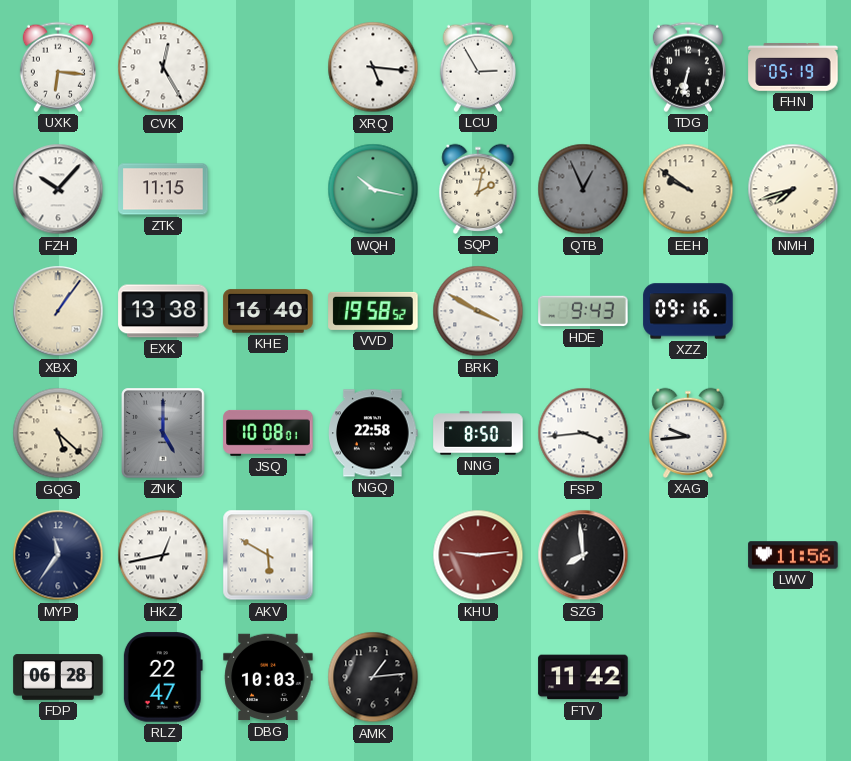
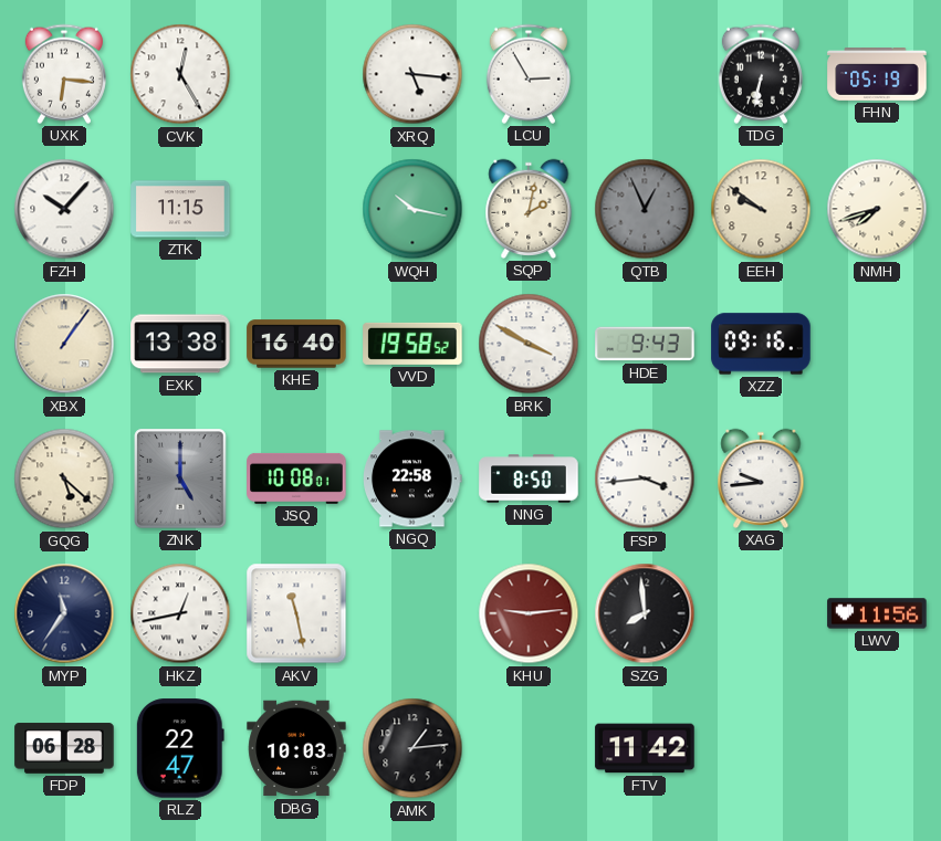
AKV: 5:50 -> 11:28
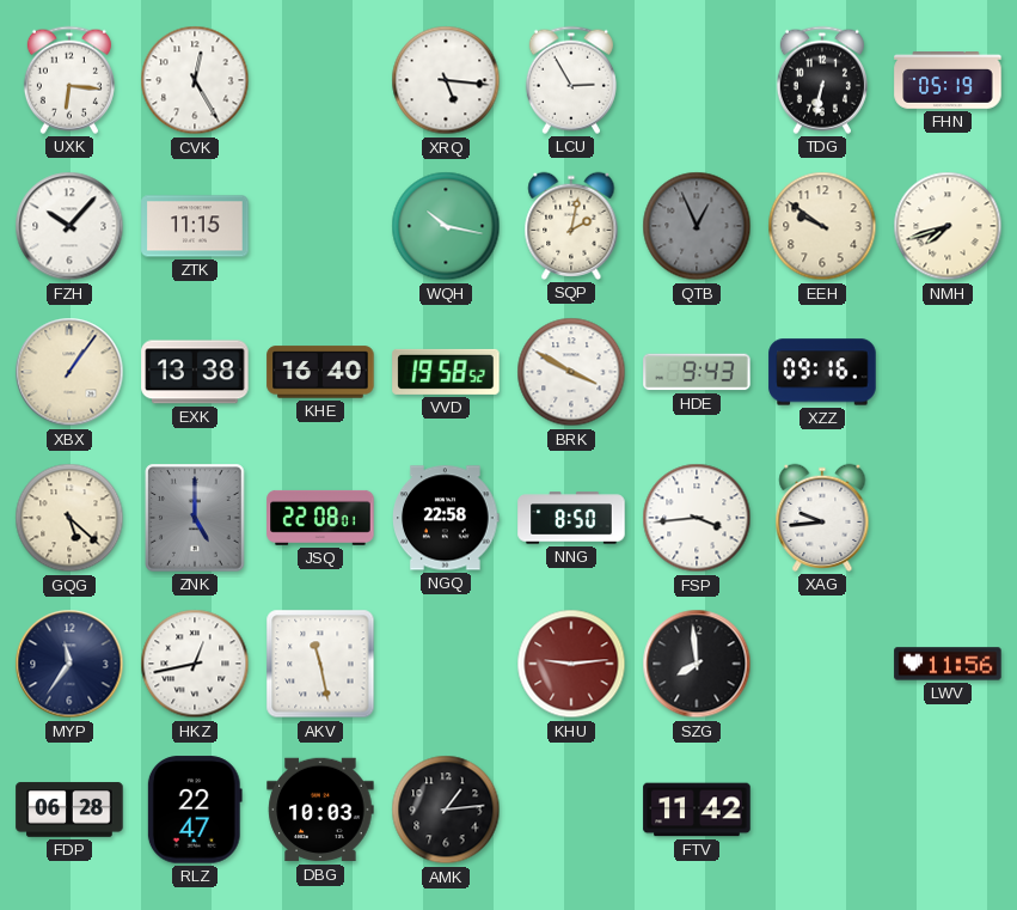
JSQ: 10:08 -> 22:08
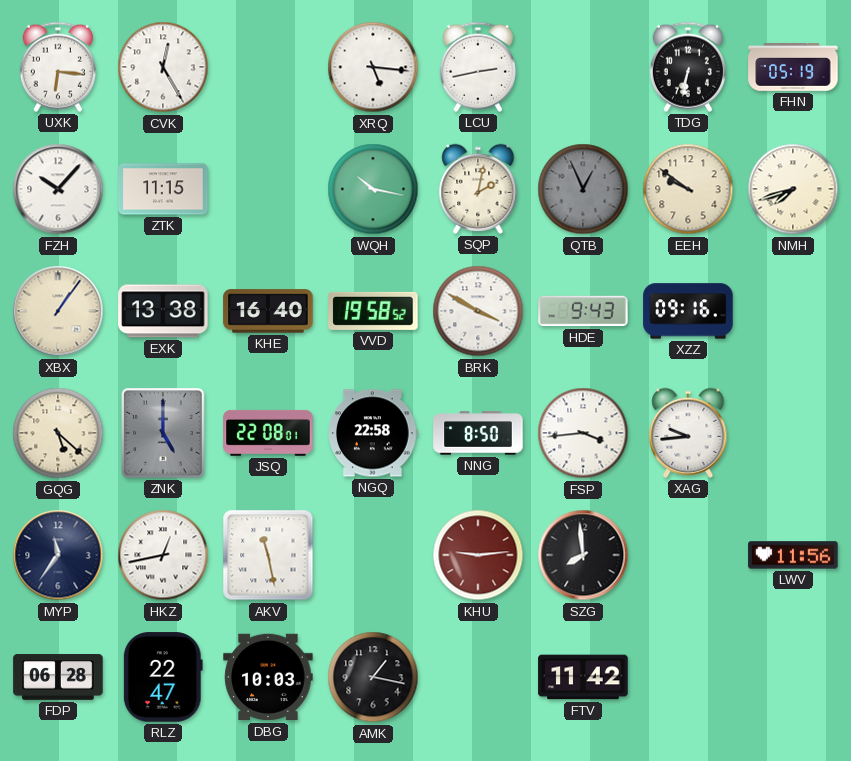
LCU: 2:55 -> 2:43
AMK: 1:14 -> 1:17
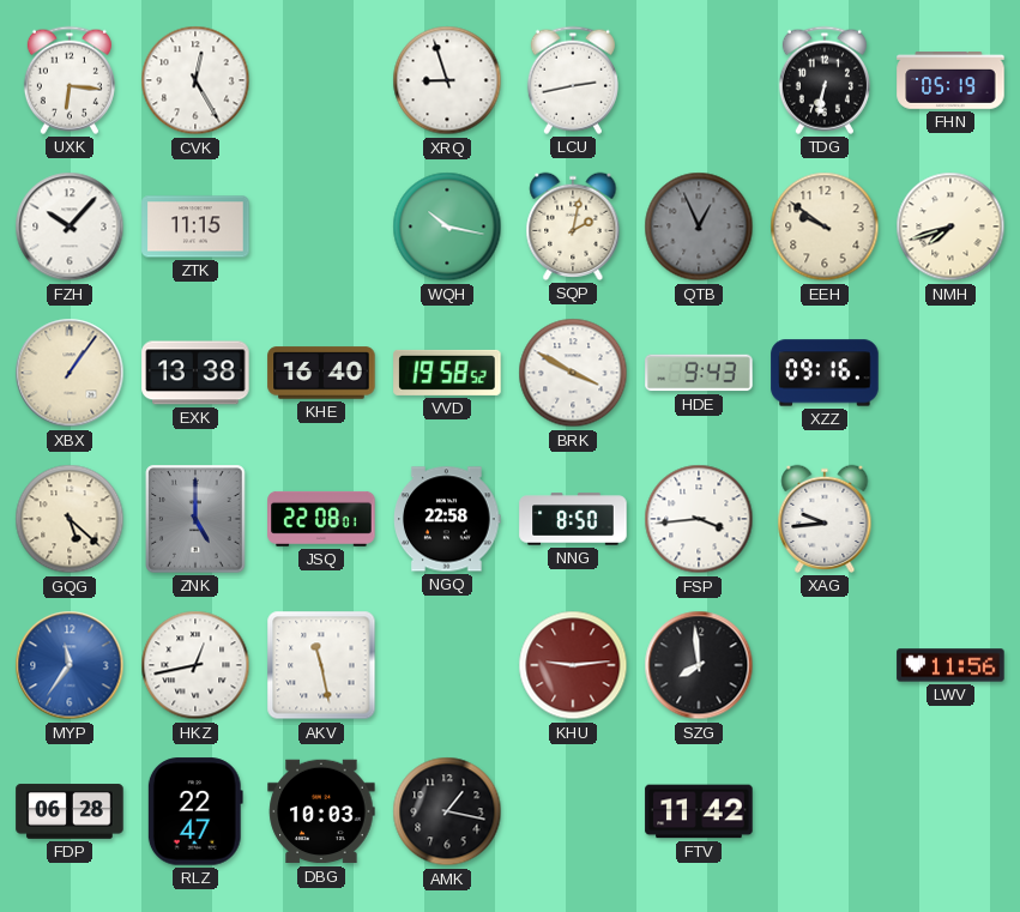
XRQ: 5:16 -> 8:57
MYP dial: navy -> blue
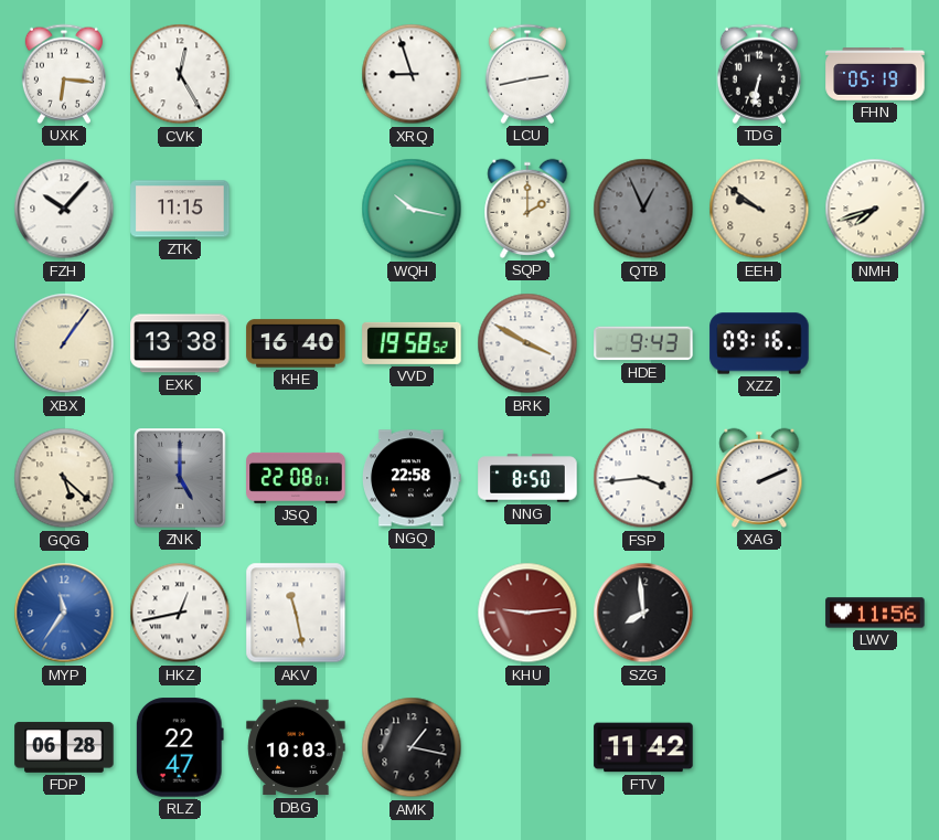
SQP: 2:02 -> 2:00
XAG: 9:44 -> 2:11
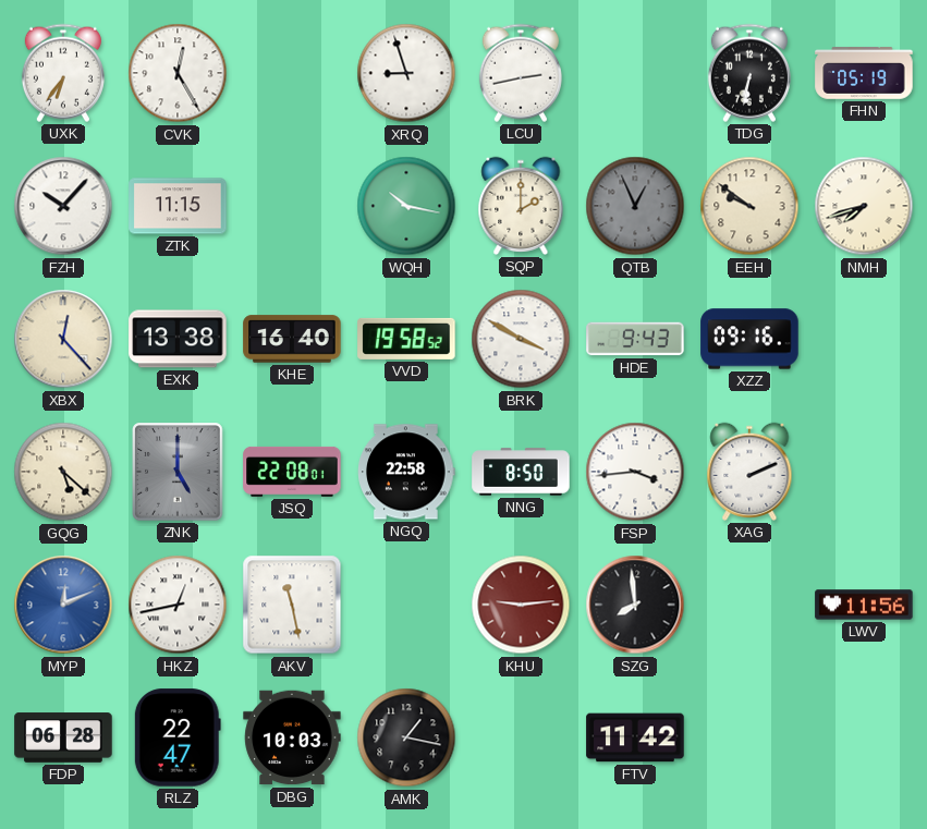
UXK: 6:16 -> 6:36
XBX: 1:06 -> 12:23
MYP: 11:36 -> 12:11
